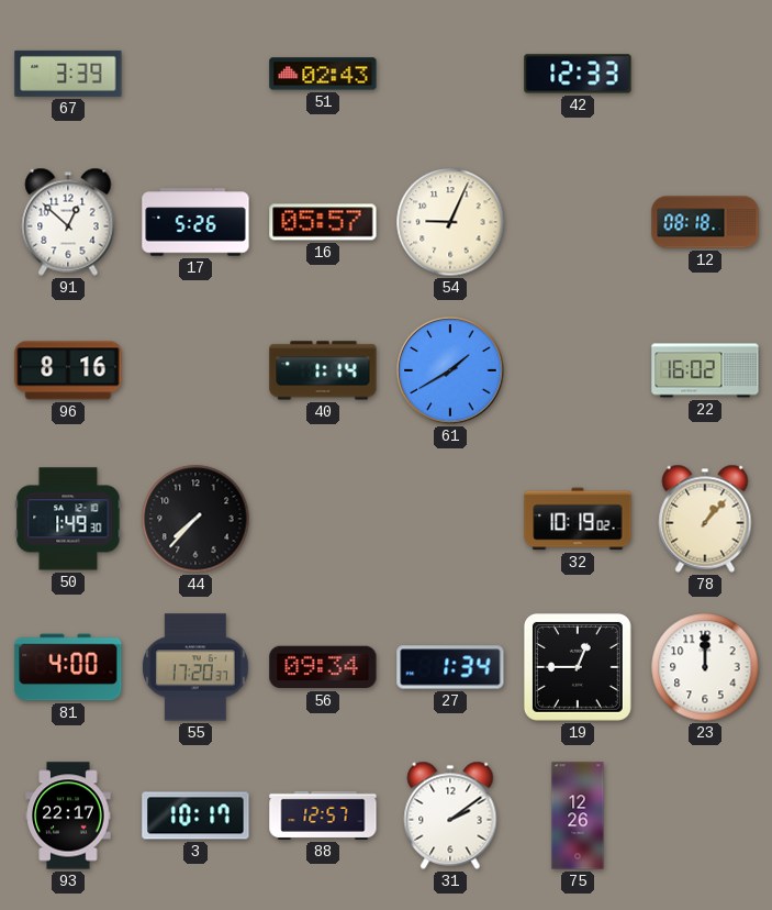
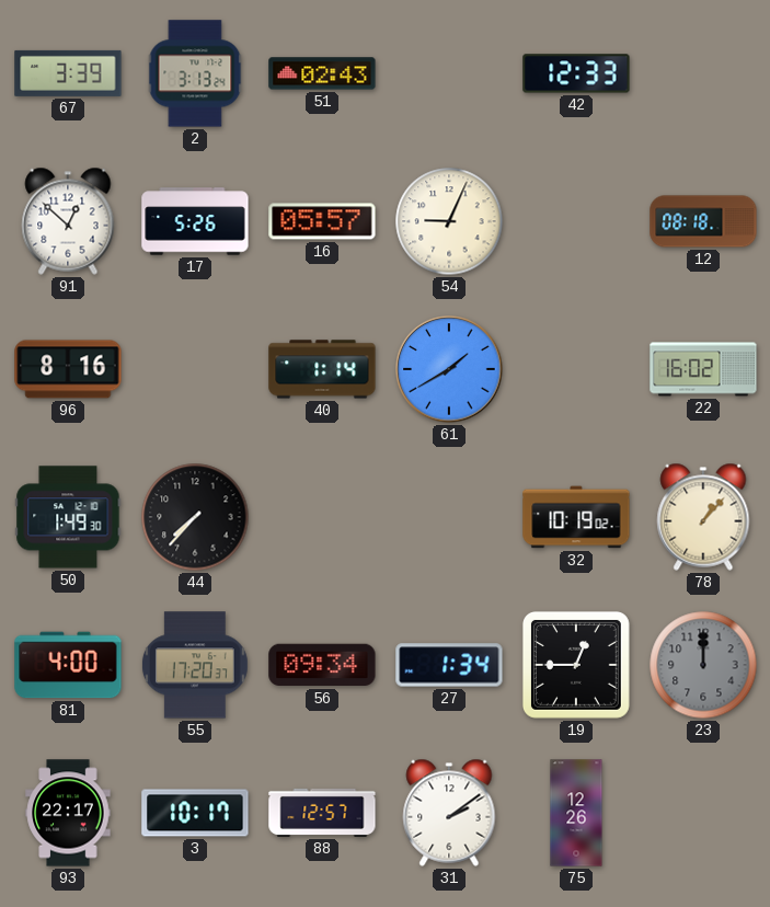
2: none -> 3:13
23 dial: white -> grey
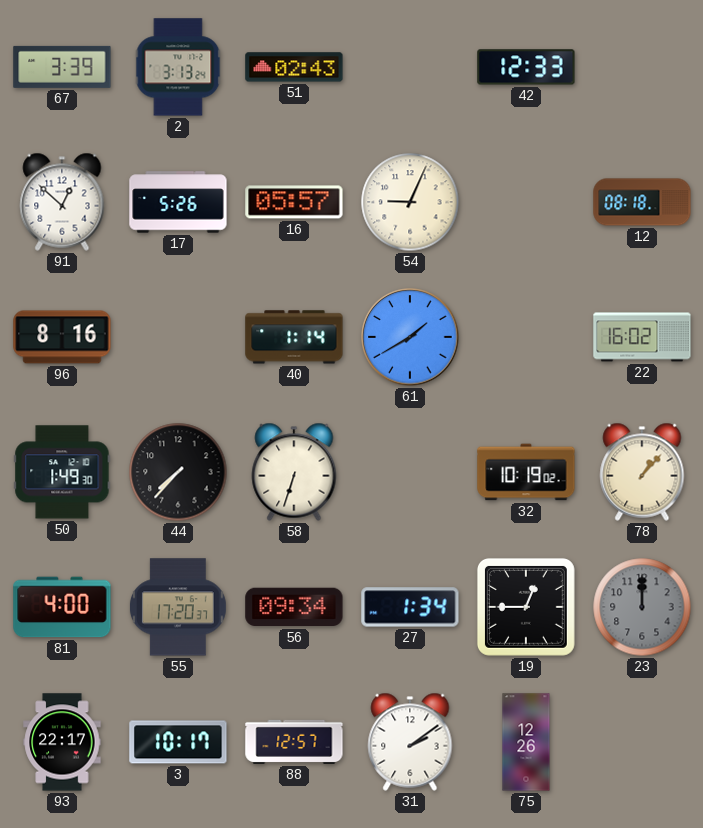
58: none -> 6:33
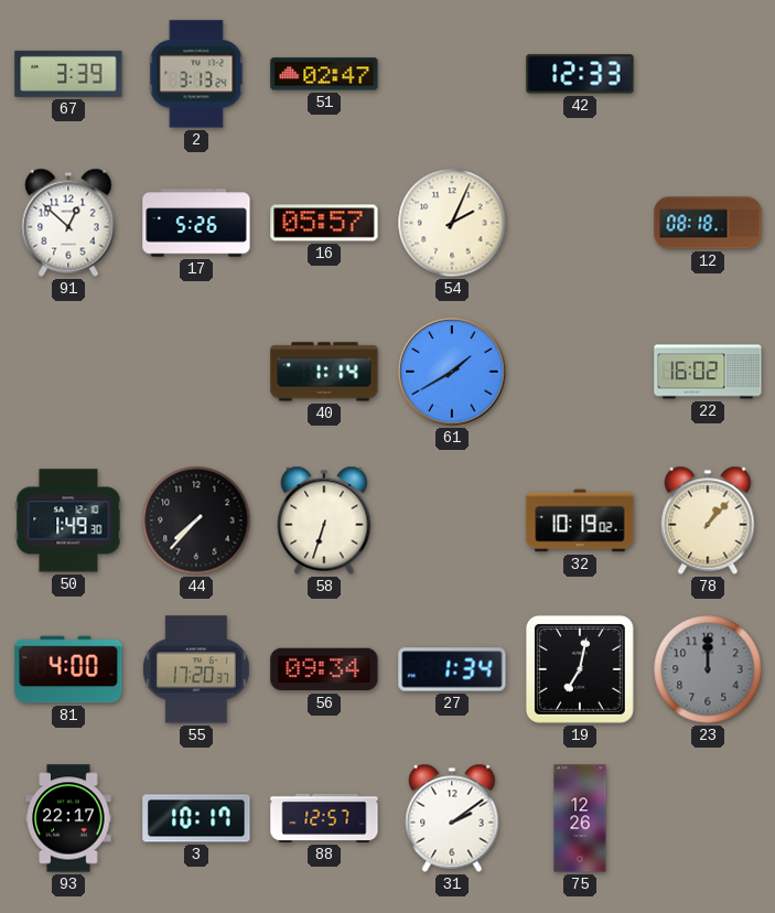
51: 02:43 -> 02:47
54: 9:04 -> 2:04
96: 8:16 -> none
19: 12:45 -> 7:02
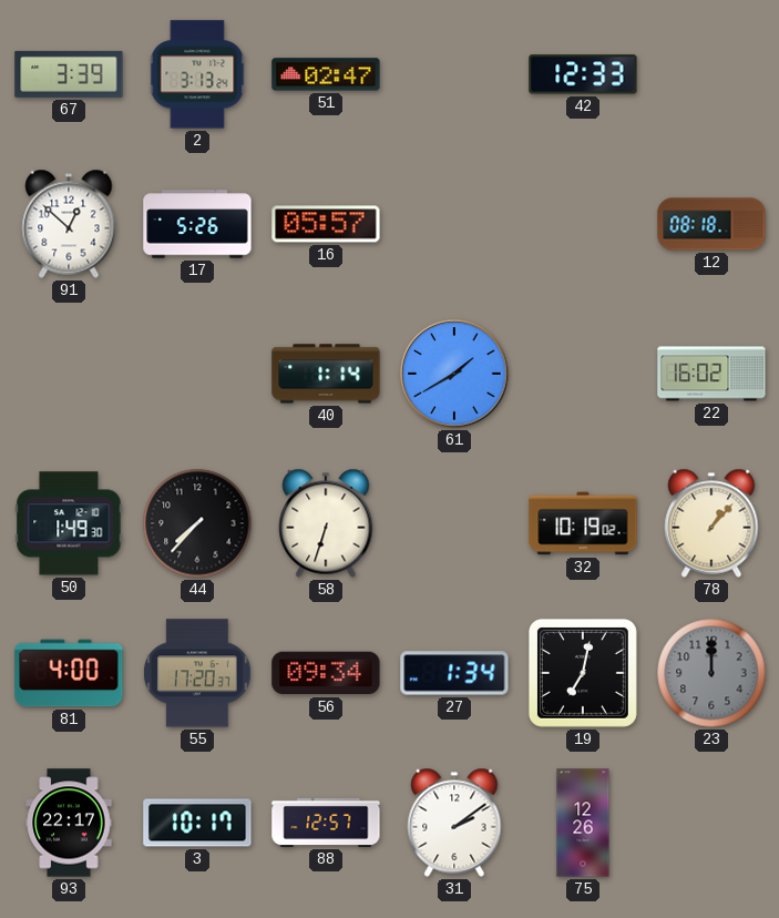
54: 2:04 -> none
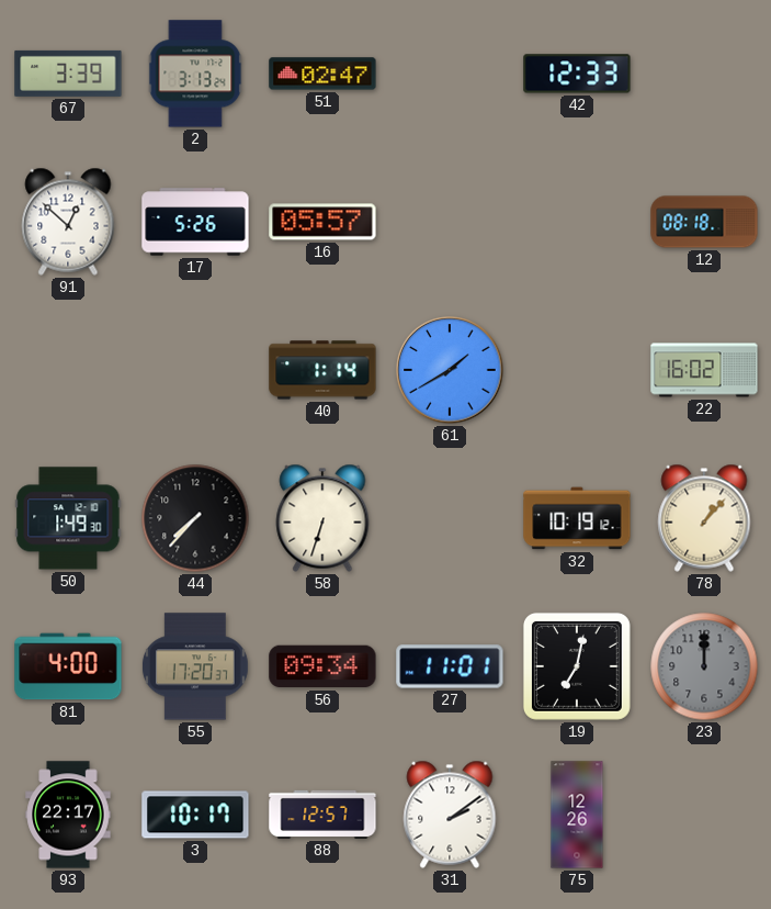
32: 10:19:02 -> 10:19:12
27: 1:34 -> 11:01
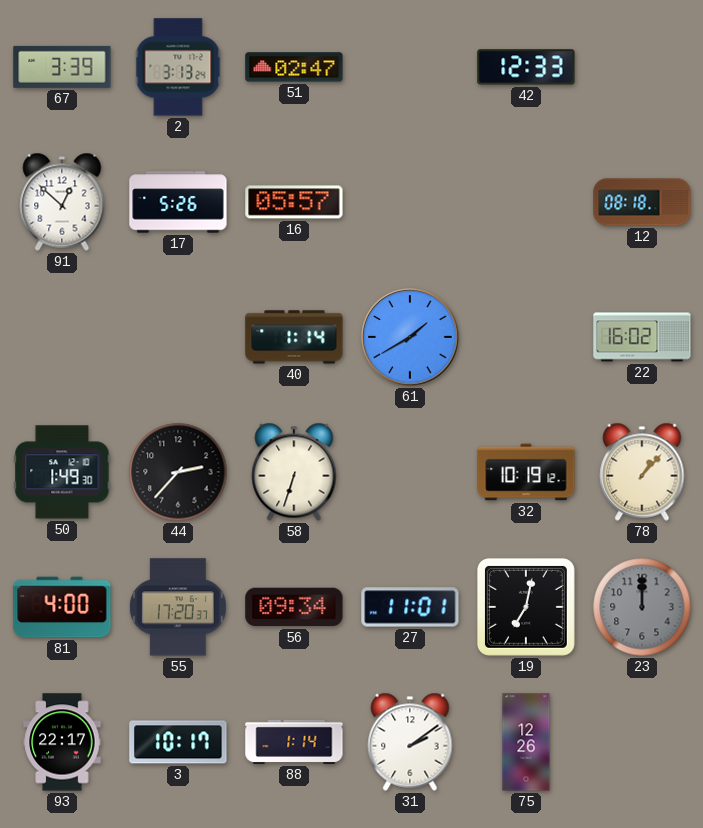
44: 7:37 -> 2:37
88: 12:57 -> 1:14
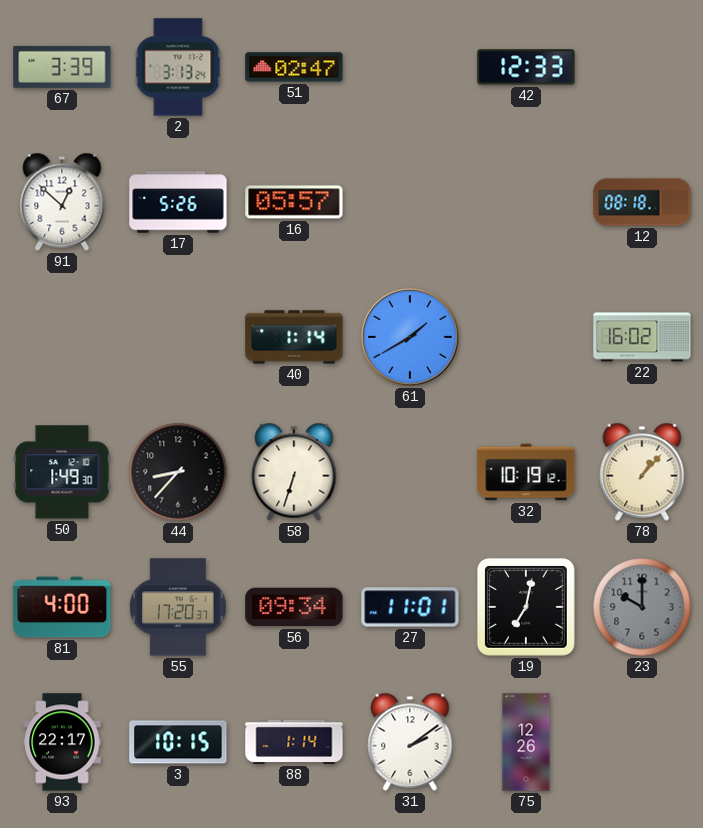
44: 2:37 -> 8:37
23: 12:00 -> 10:00
3: 10:17 -> 10:15
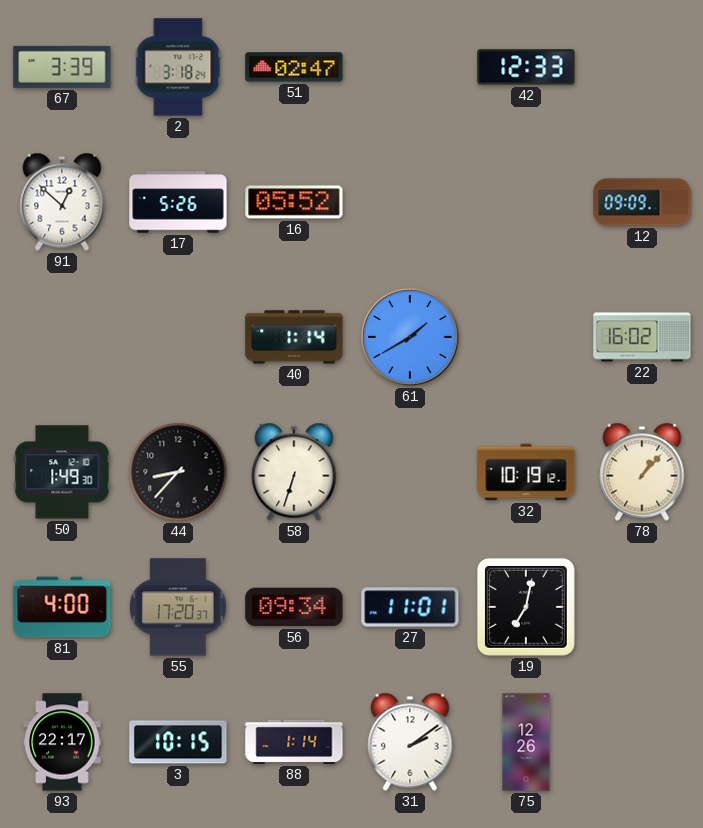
2: 3:13 -> 3:18
16: 05:57 -> 05:52
12: 08:18 -> 09:09
23: 10:00 -> none
